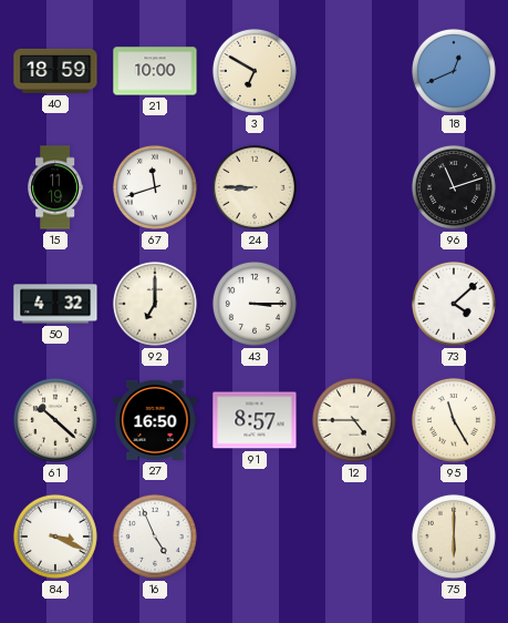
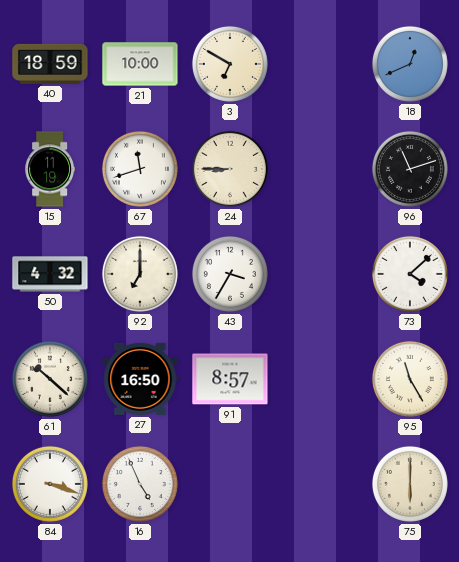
43: 3:15 -> 3:35
12: 4:45 -> none
84: 3:19 -> 3:18
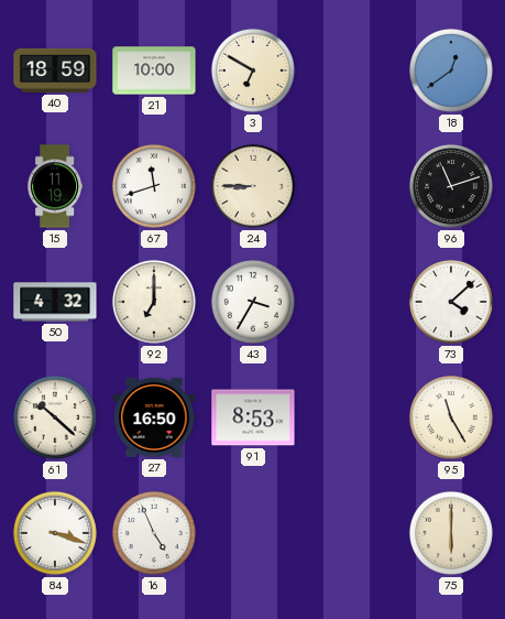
18: 12:41 -> 12:39
91: 8:57 -> 8:53
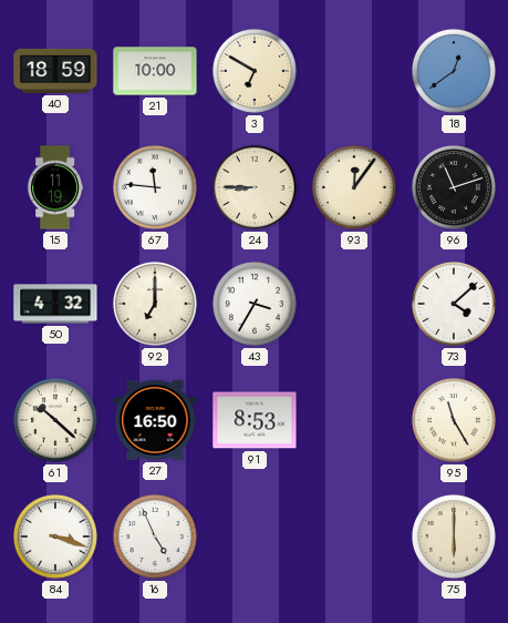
67: 11:42 -> 11:46
93: none -> 12:06
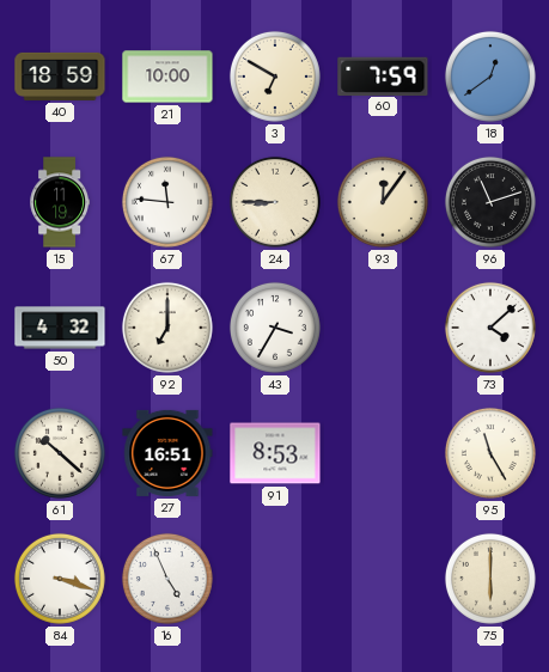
60: none -> 7:59
27: 16:50 -> 16:51
